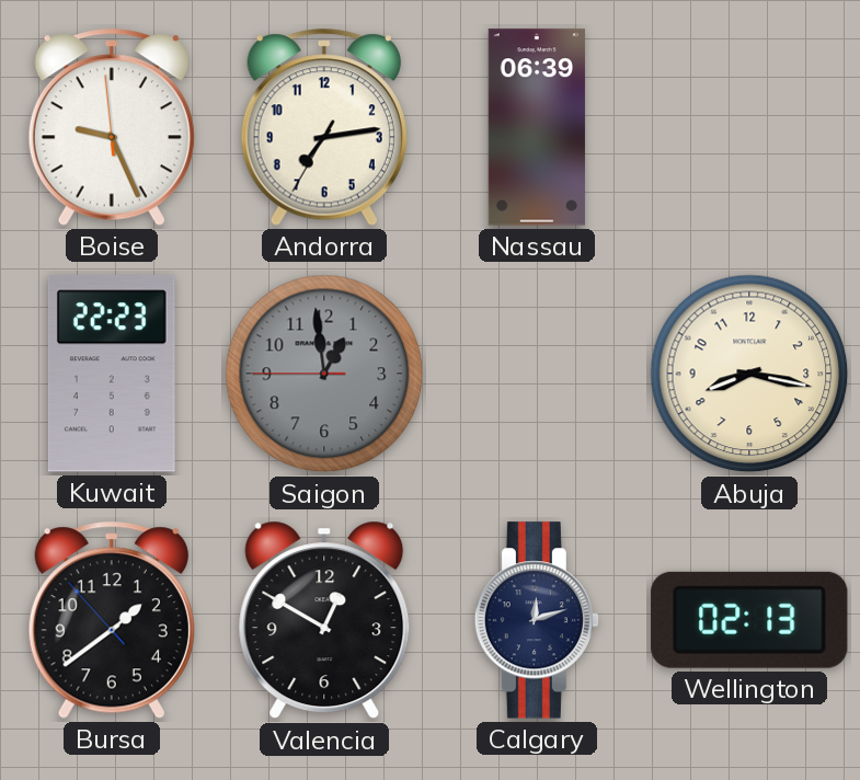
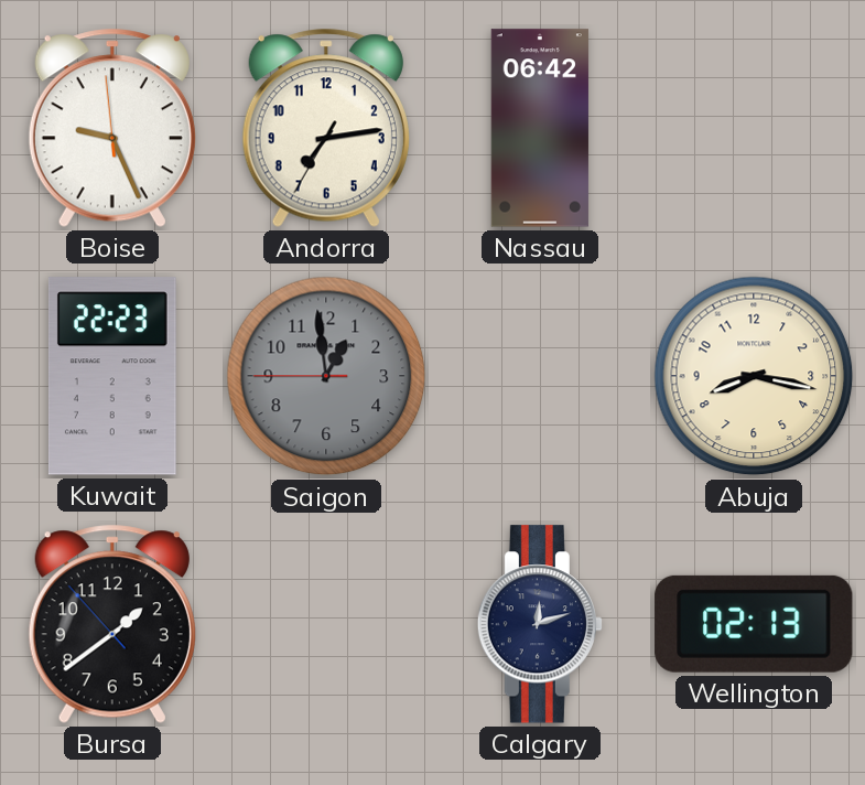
Nassau: 06:39 -> 06:42
Valencia: 12:50 -> none
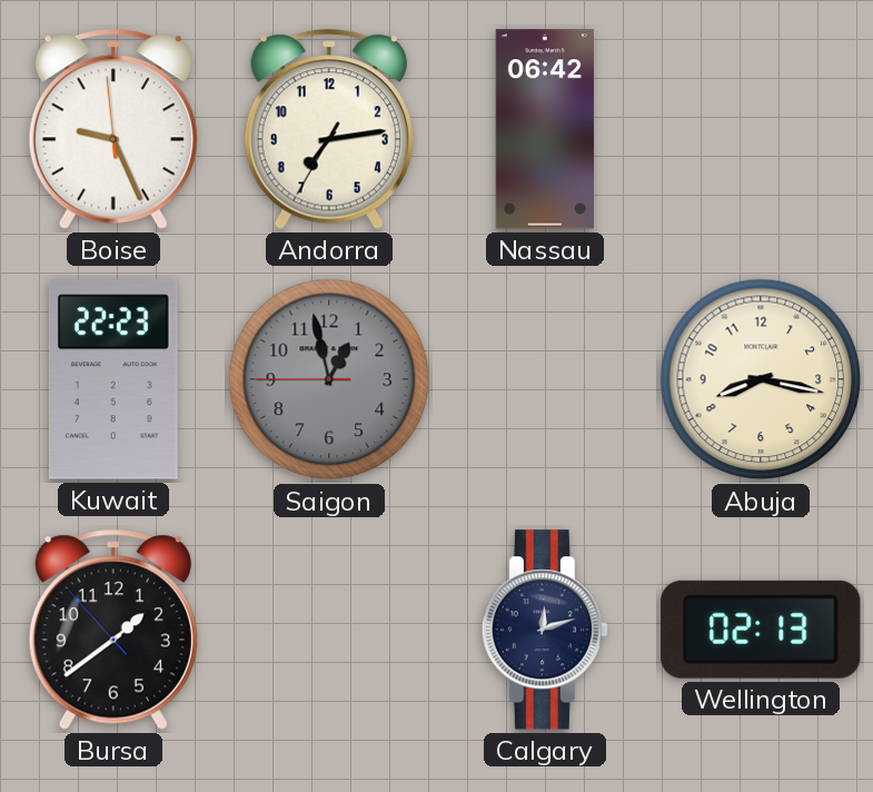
Saigon: 12:58 -> 12:57
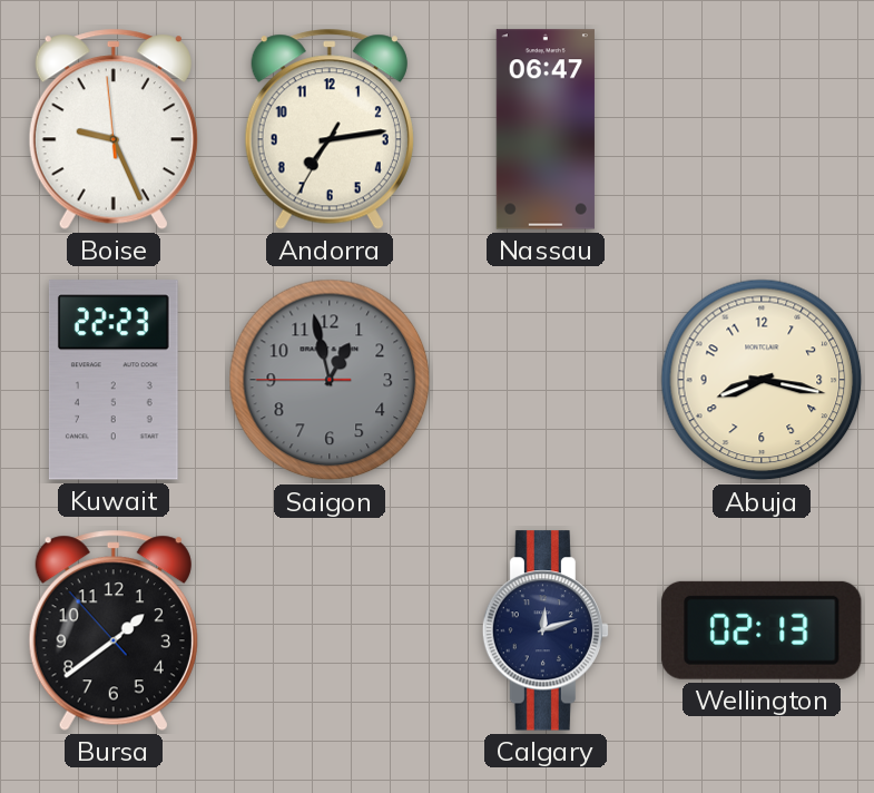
Nassau: 06:42 -> 06:47
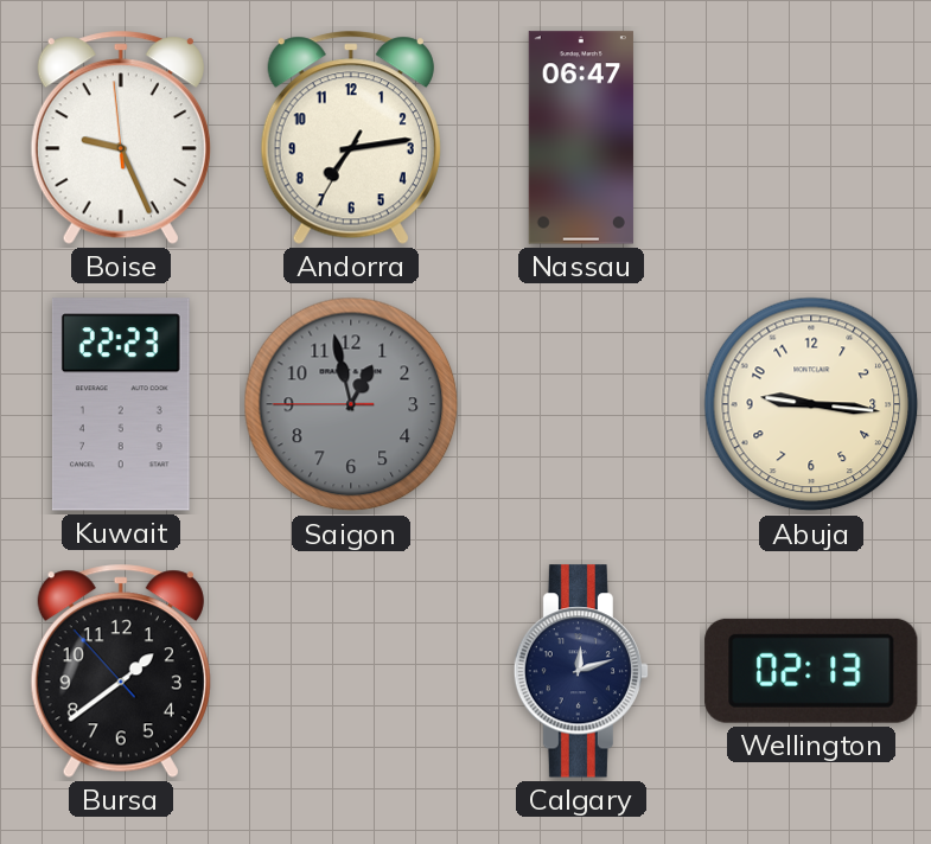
Abuja: 8:17 -> 9:16
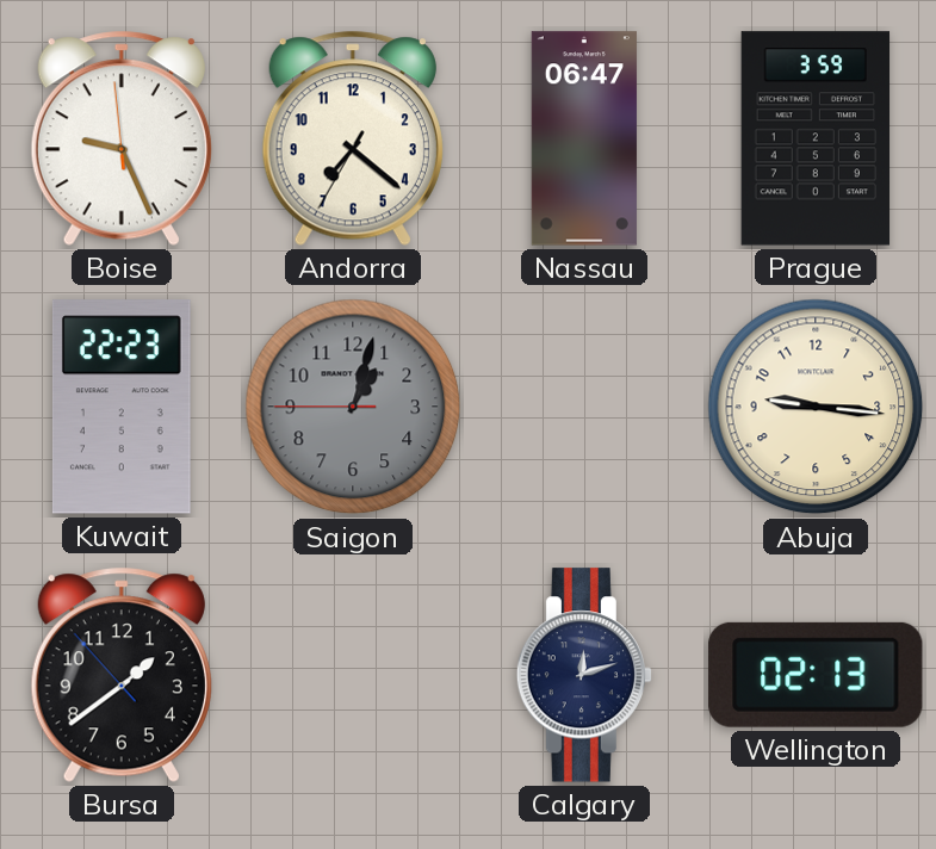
Andorra: 7:13 -> 7:21
Prague: none -> 3:59
Saigon: 12:57 -> 1:02
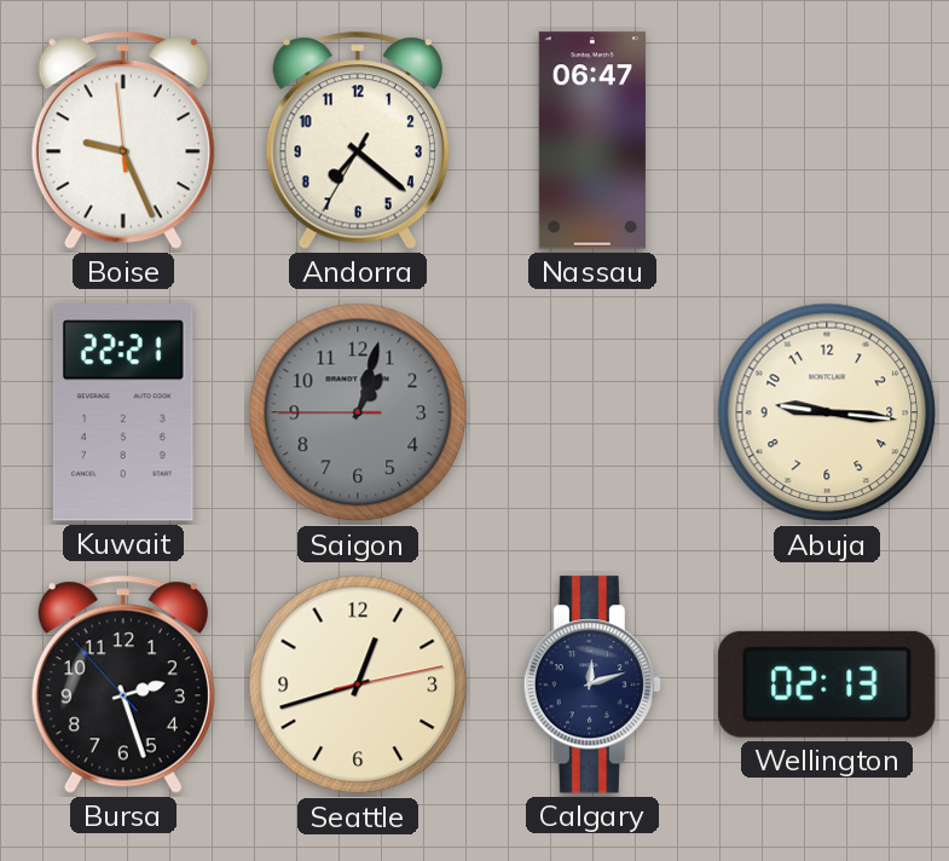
Prague: 3:59 -> none
Kuwait: 22:23 -> 22:21
Bursa: 1:38 -> 2:26
Seattle: none -> 12:42
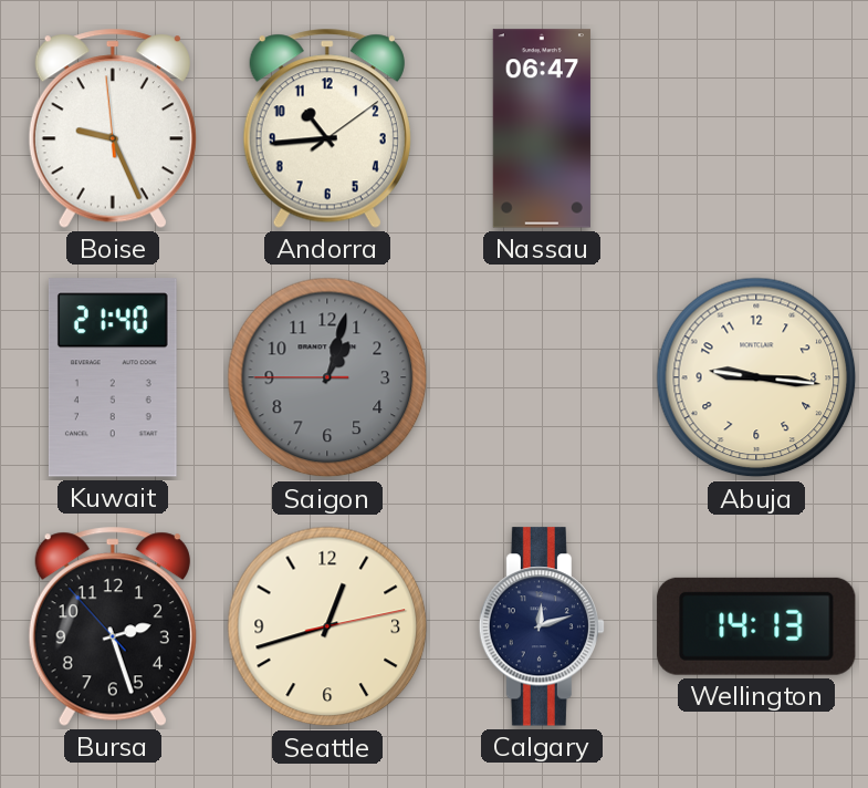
Andorra: 7:21 -> 10:44
Kuwait: 22:21 -> 21:40
Wellington: 02:13 -> 14:13
